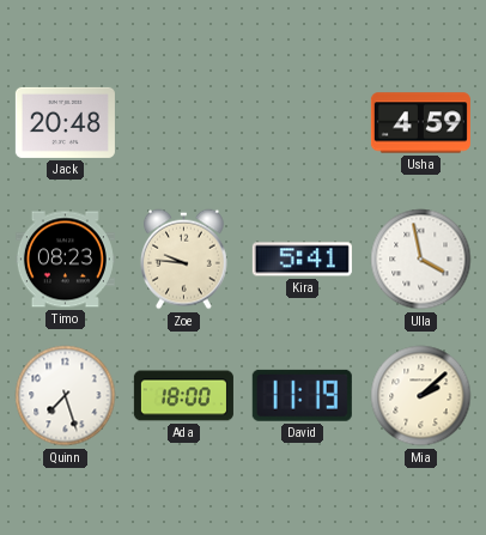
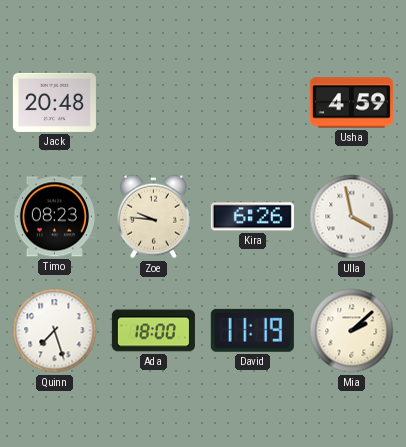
Kira: 5:41 -> 6:26
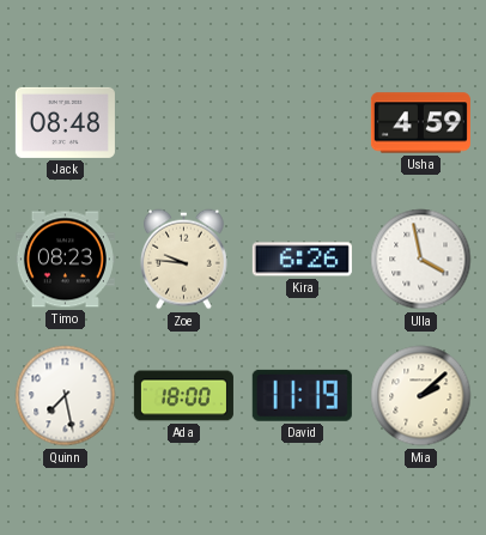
Jack: 20:48 -> 08:48
Quinn: 7:27 -> 7:28
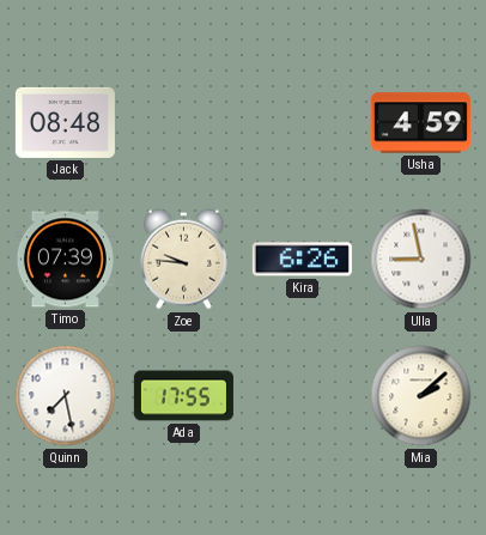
Timo: 08:23 -> 07:39
Ulla: 3:58 -> 8:58
Ada: 18:00 -> 17:55
David: 11:19 -> none
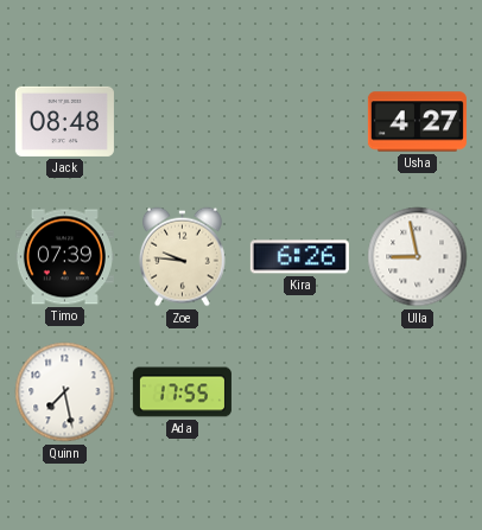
Usha: 4:59 -> 4:27
Mia: 2:08 -> none
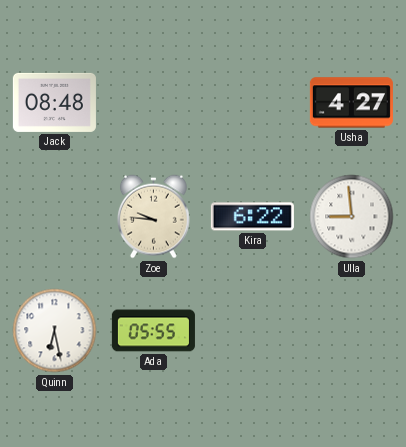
Timo: 07:39 -> none
Kira: 6:26 -> 6:22
Ulla: 8:58 -> 8:59
Quinn: 7:28 -> 6:28
Ada: 17:55 -> 05:55
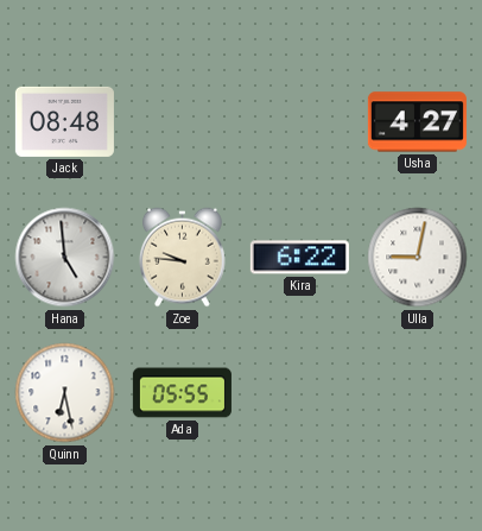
Hana: none -> 4:59
Ulla: 8:59 -> 9:02
